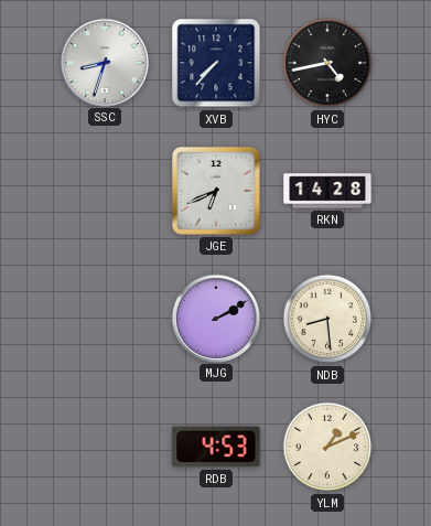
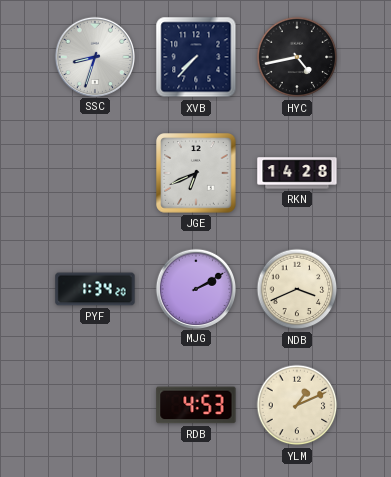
PYF: none -> 1:34
NDB: 8:29 -> 3:41
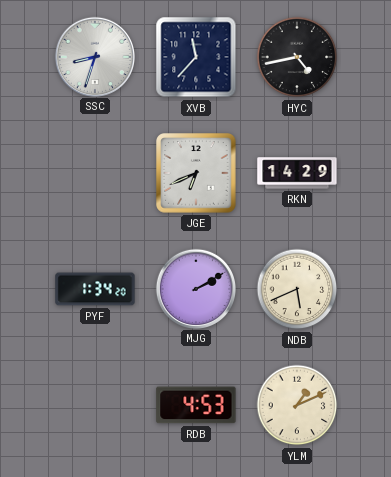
XVB: 7:37 -> 11:37
RKN: 14:28 -> 14:29
NDB: 3:41 -> 5:41
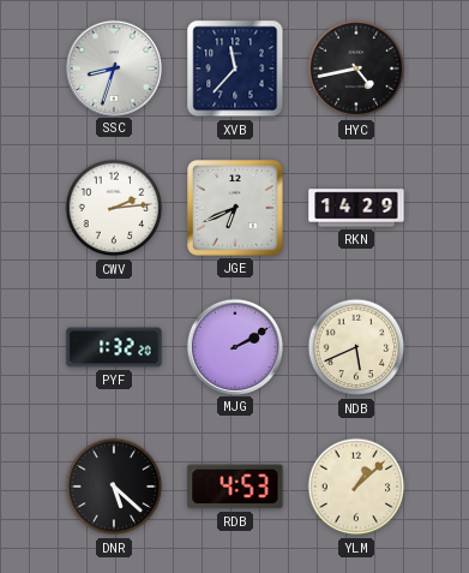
CWV: none -> 2:14
PYF: 1:34 -> 1:32
DNR: none -> 5:22
YLM: 1:11 -> 1:08
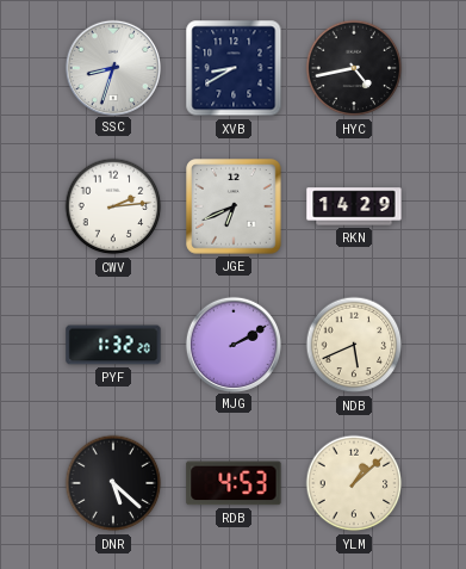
XVB: 11:37 -> 8:40
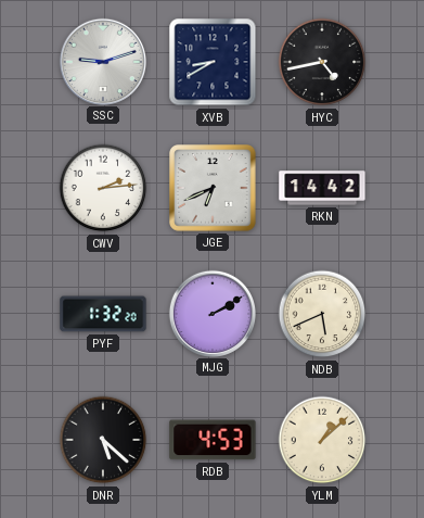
SSC: 8:33 -> 9:12
RKN: 14:29 -> 14:42
